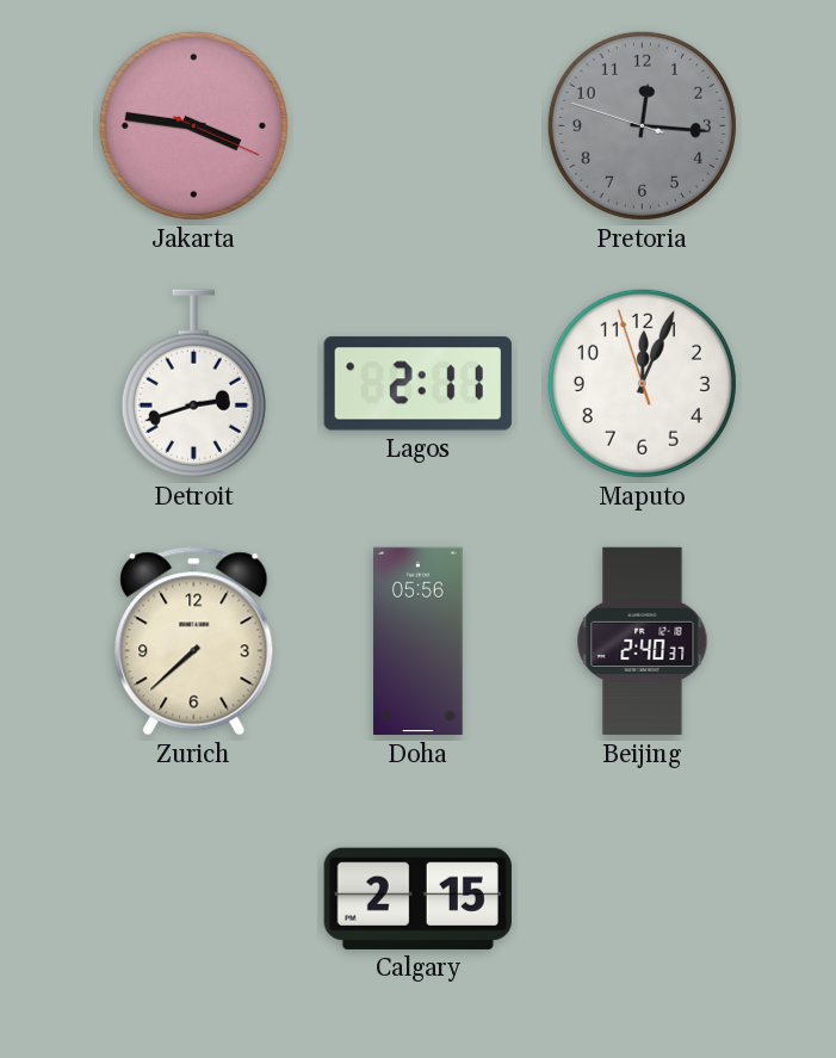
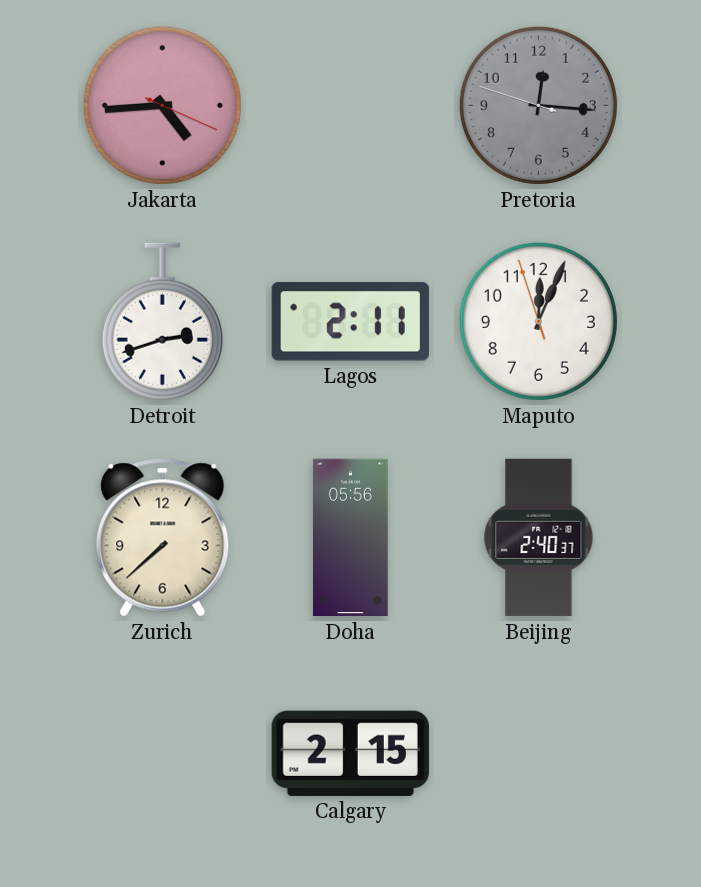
Jakarta: 3:46 -> 4:44
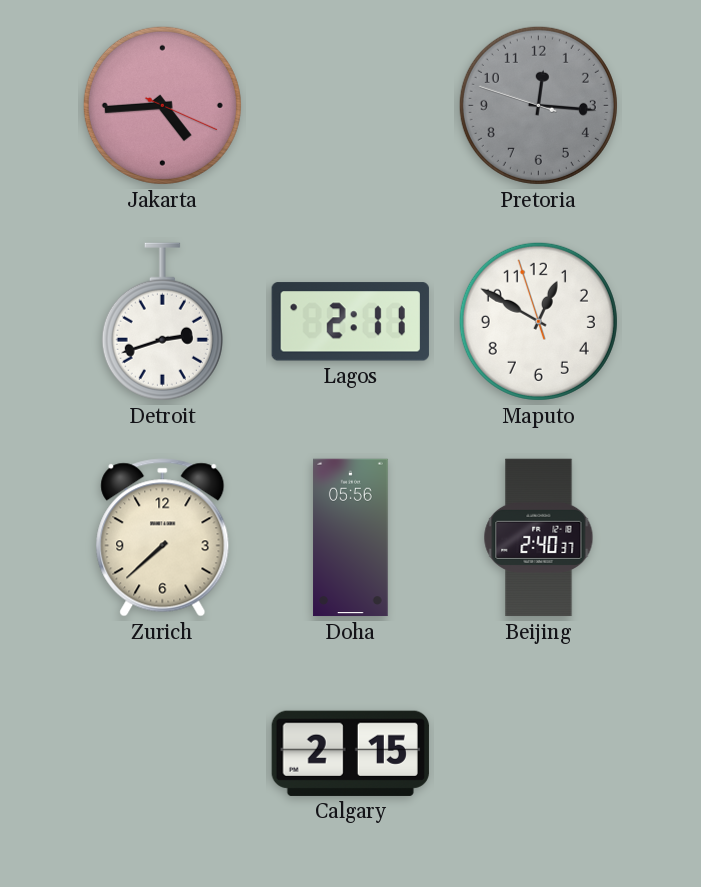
Maputo: 12:03 -> 12:49
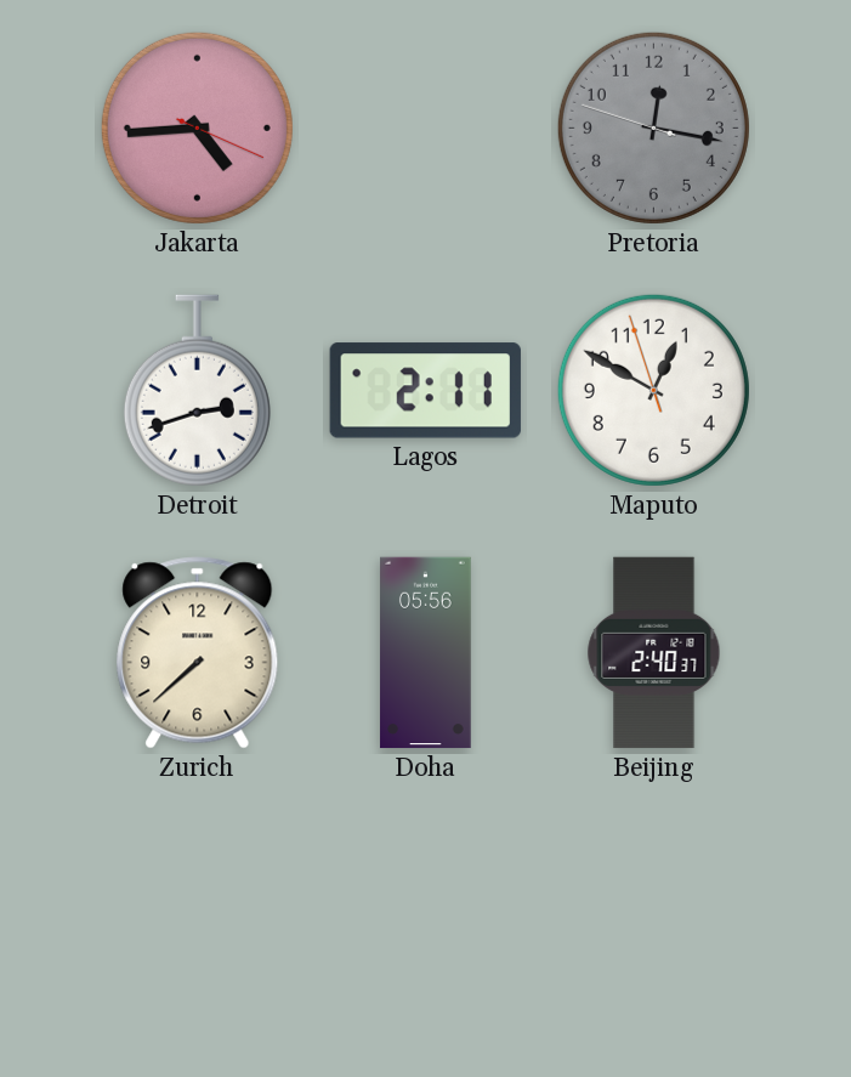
Pretoria: 12:15 -> 12:16
Calgary: 2:15 -> none
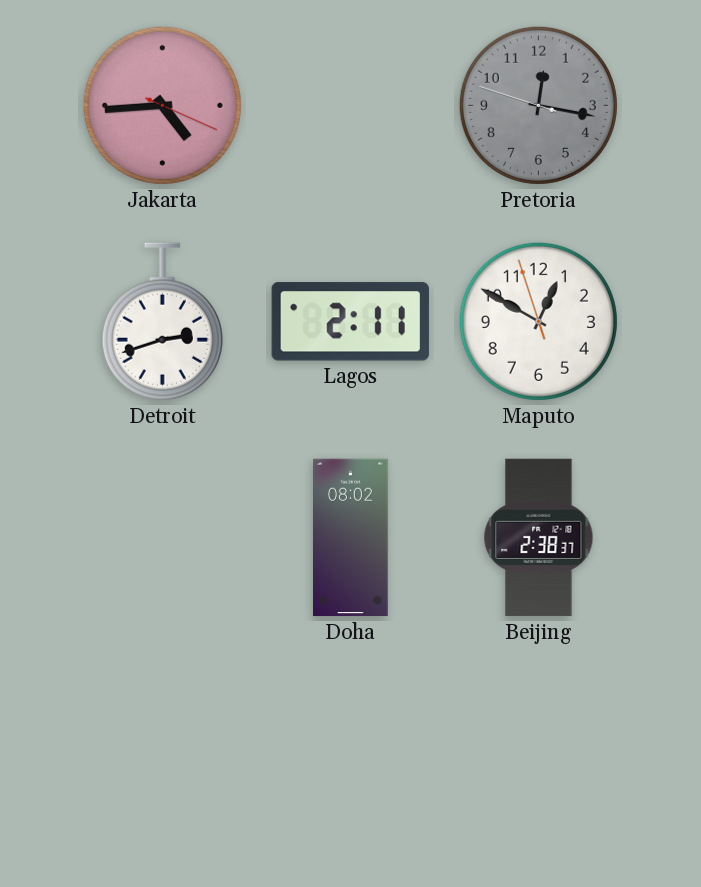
Zurich: 7:38 -> none
Doha: 05:56 -> 08:02
Beijing: 2:40 -> 2:38
